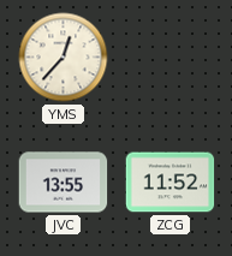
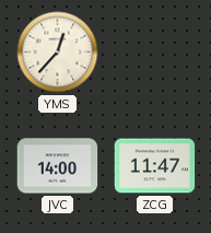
JVC: 13:55 -> 14:00
ZCG: 11:52 -> 11:47
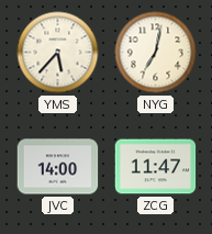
YMS: 12:37 -> 5:37
NYG: none -> 7:02
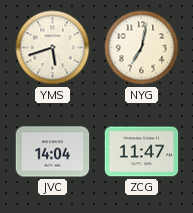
YMS: 5:37 -> 5:42
JVC: 14:00 -> 14:04
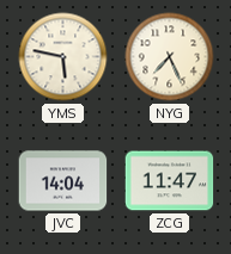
YMS: 5:42 -> 5:47
NYG: 7:02 -> 7:26
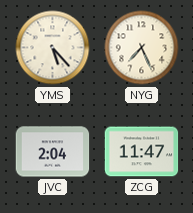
YMS: 5:47 -> 5:23
JVC: 14:04 -> 2:04
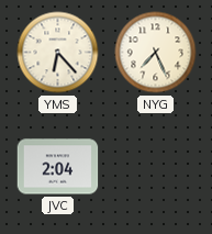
YMS: 5:23 -> 6:23
ZCG: 11:47 -> none
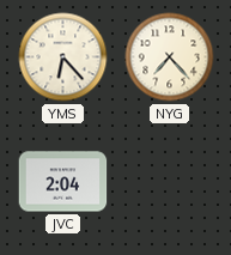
NYG: 7:26 -> 7:23
